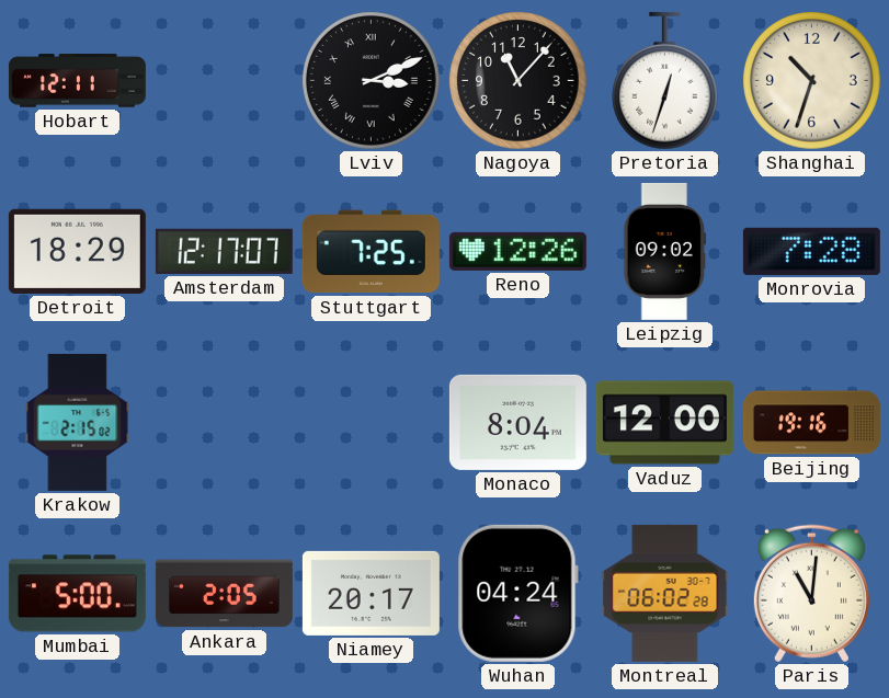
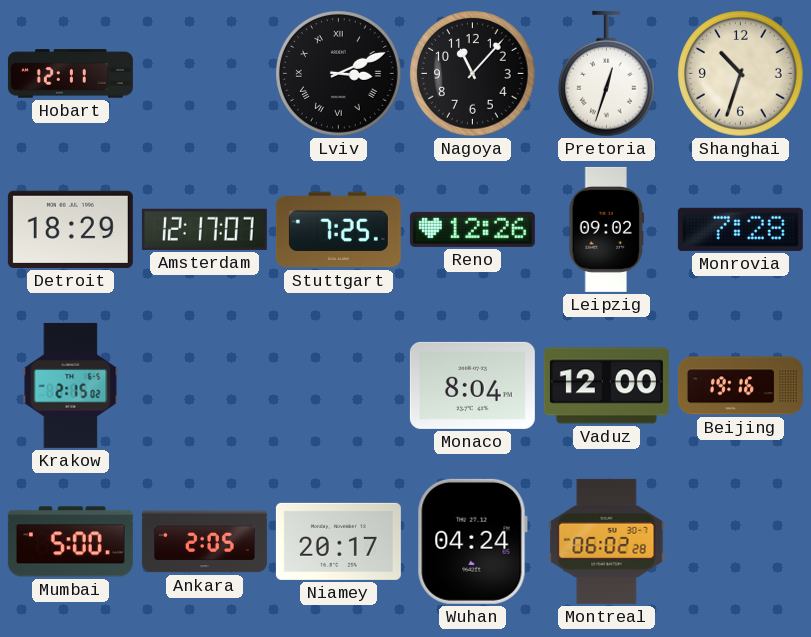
Paris: 11:01 -> none
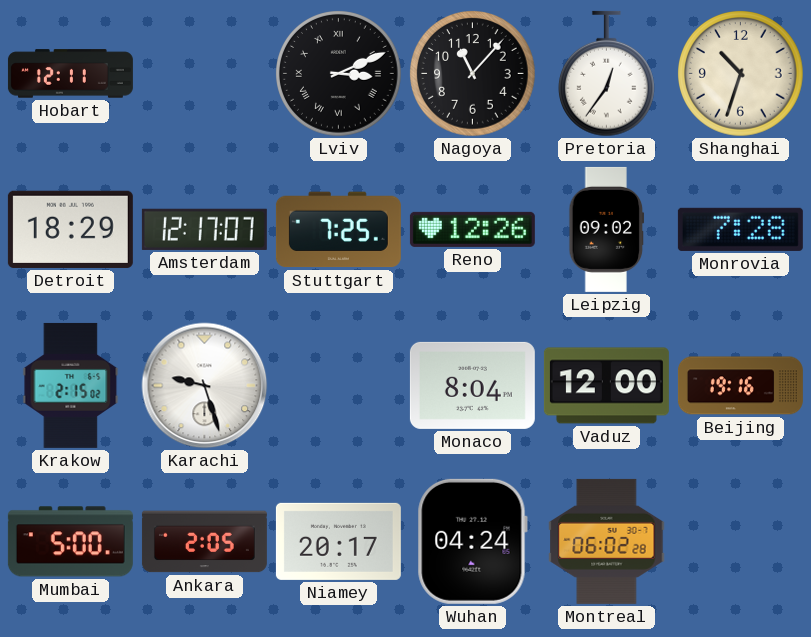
Pretoria: 12:33 -> 12:36
Karachi: none -> 9:27
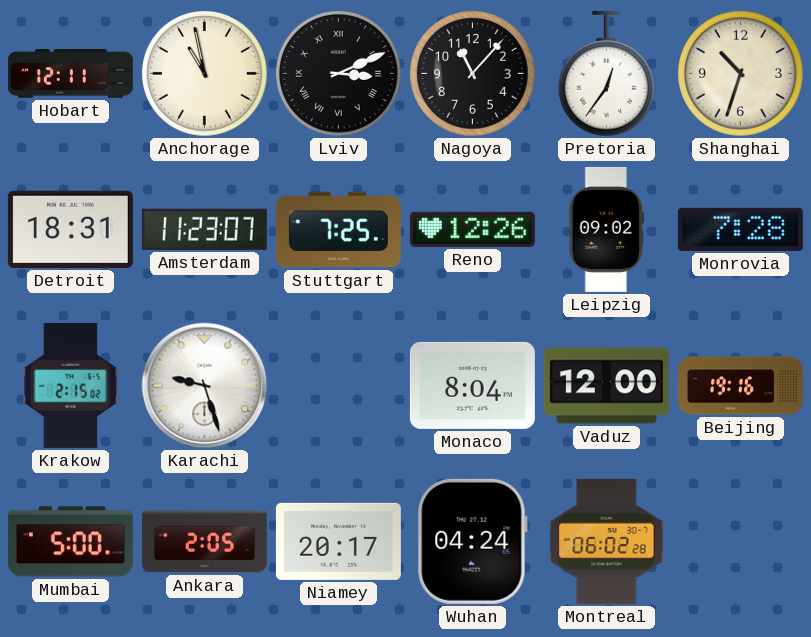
Anchorage: none -> 10:58
Detroit: 18:29 -> 18:31
Amsterdam: 12:17 -> 11:23
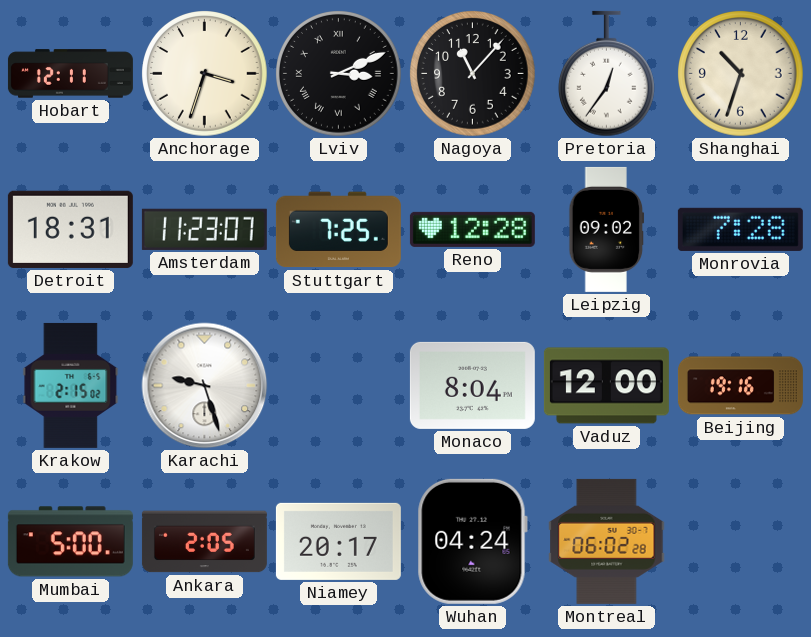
Anchorage: 10:58 -> 3:33
Reno: 12:26 -> 12:28
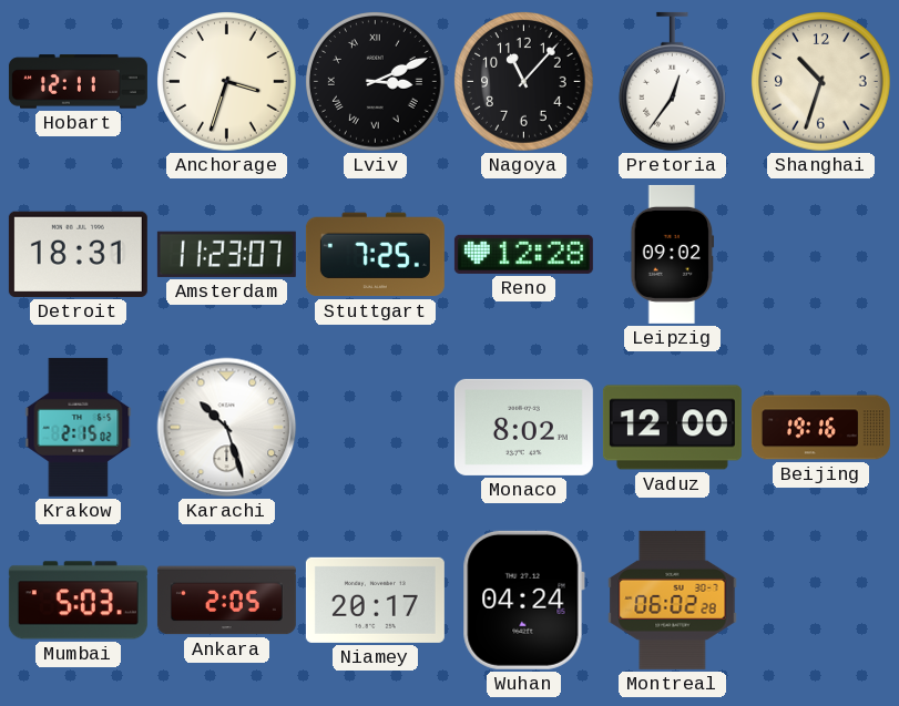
Monrovia: 7:28 -> none
Karachi: 9:27 -> 10:27
Monaco: 8:04 -> 8:02
Mumbai: 5:00 -> 5:03
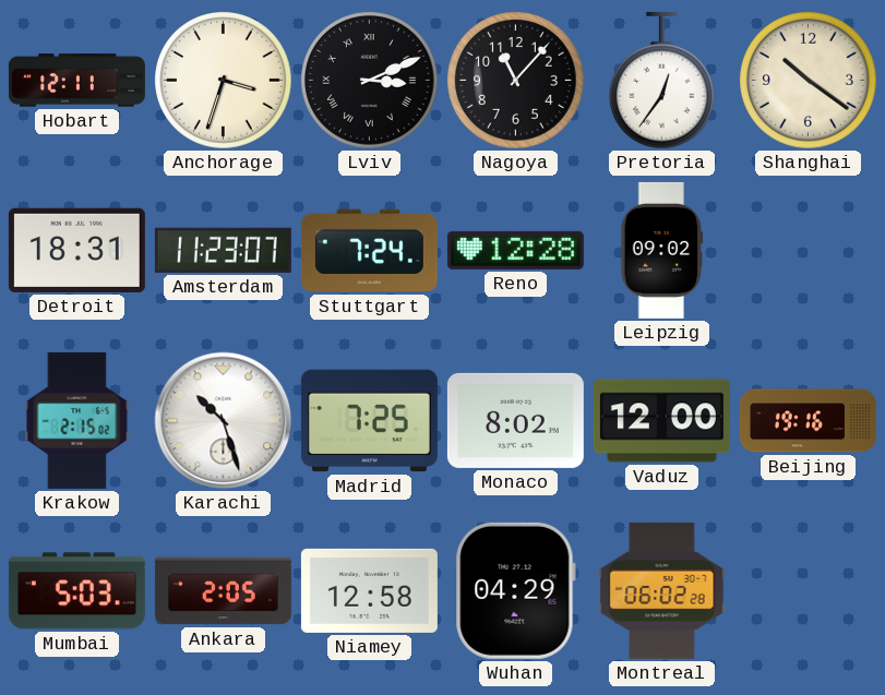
Shanghai: 10:33 -> 10:21
Stuttgart: 7:25 -> 7:24
Madrid: none -> 7:25
Niamey: 20:17 -> 12:58
Wuhan: 04:24 -> 04:29
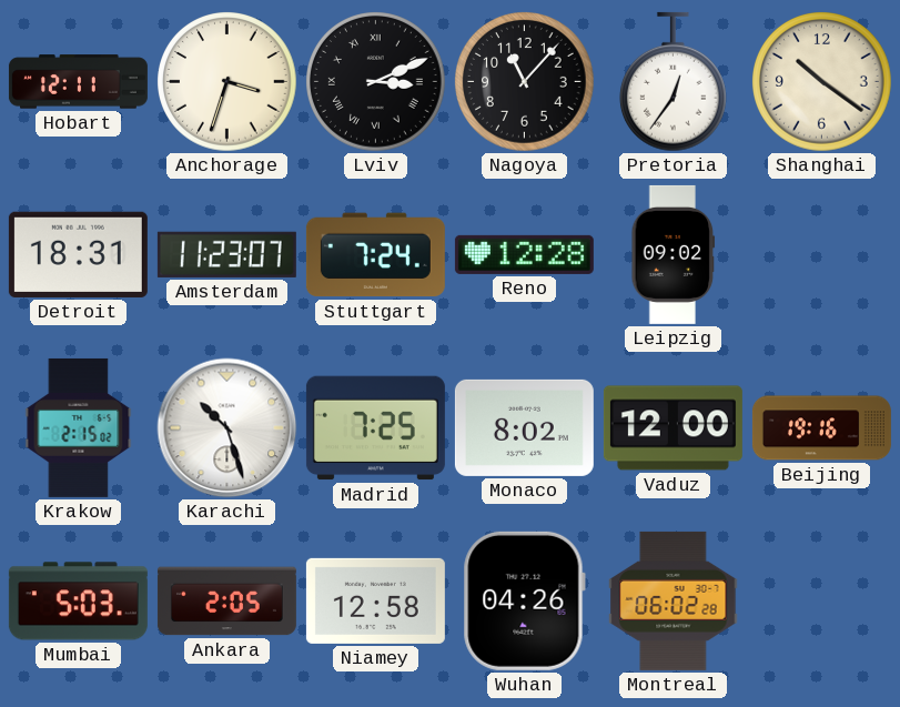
Wuhan: 04:29 -> 04:26
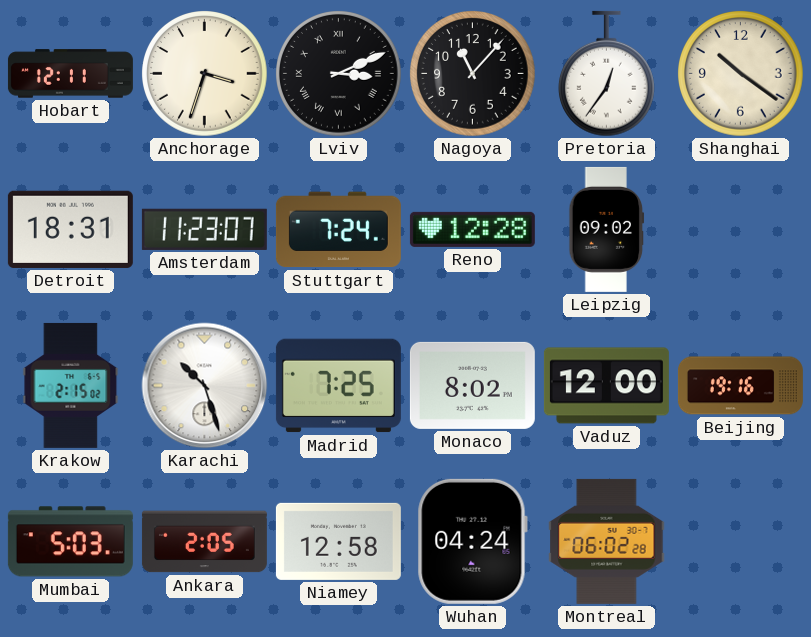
Wuhan: 04:26 -> 04:24
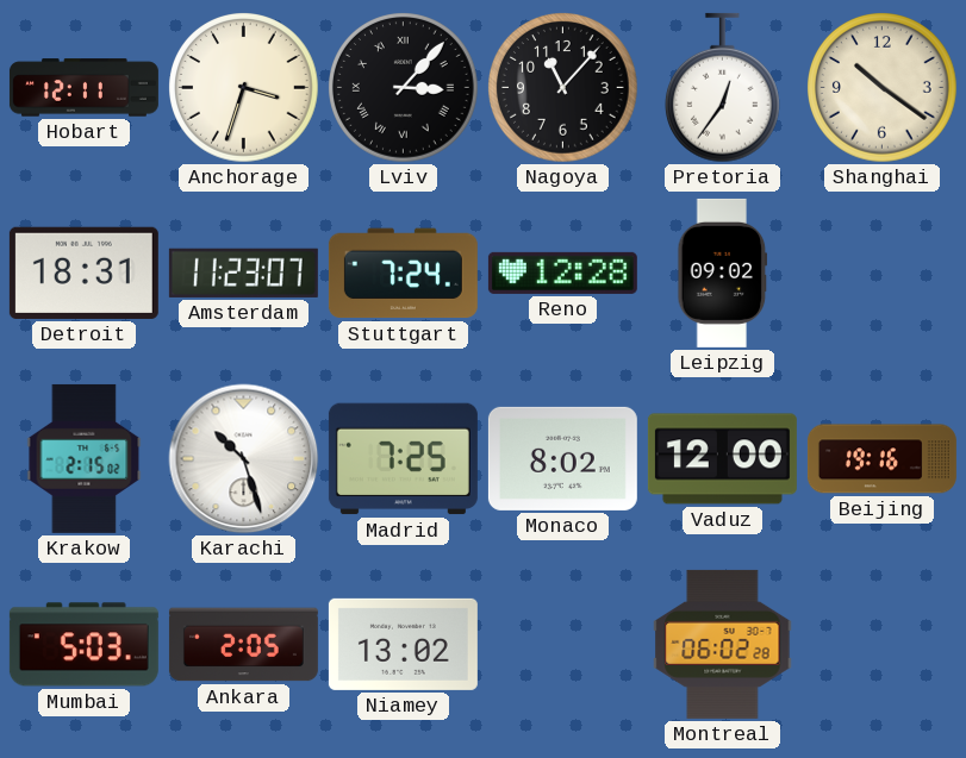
Lviv: 3:11 -> 3:07
Niamey: 12:58 -> 13:02
Wuhan: 04:24 -> none
